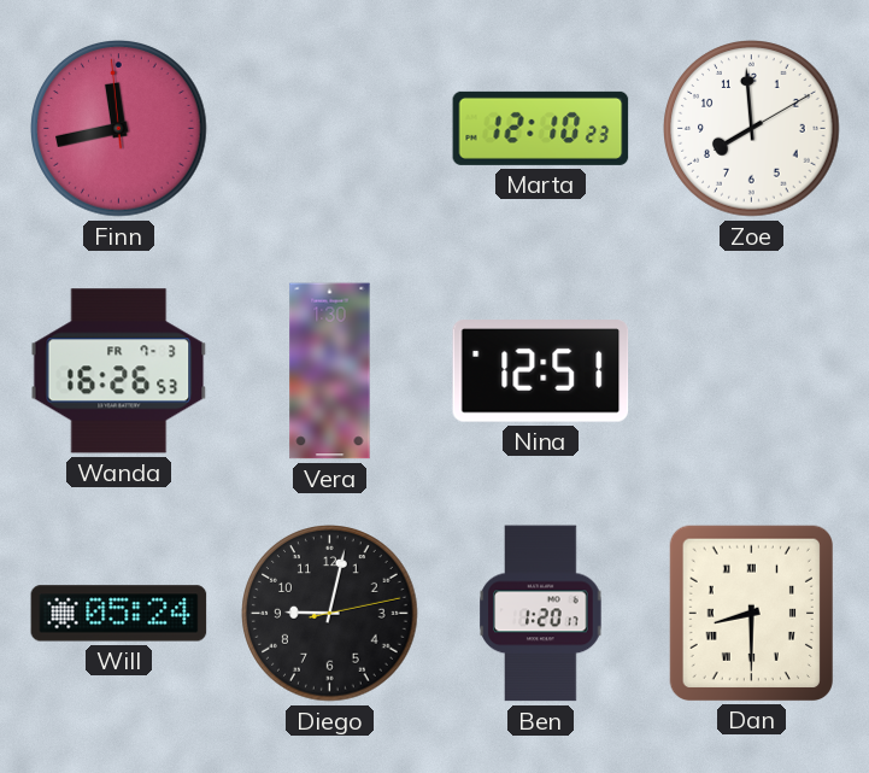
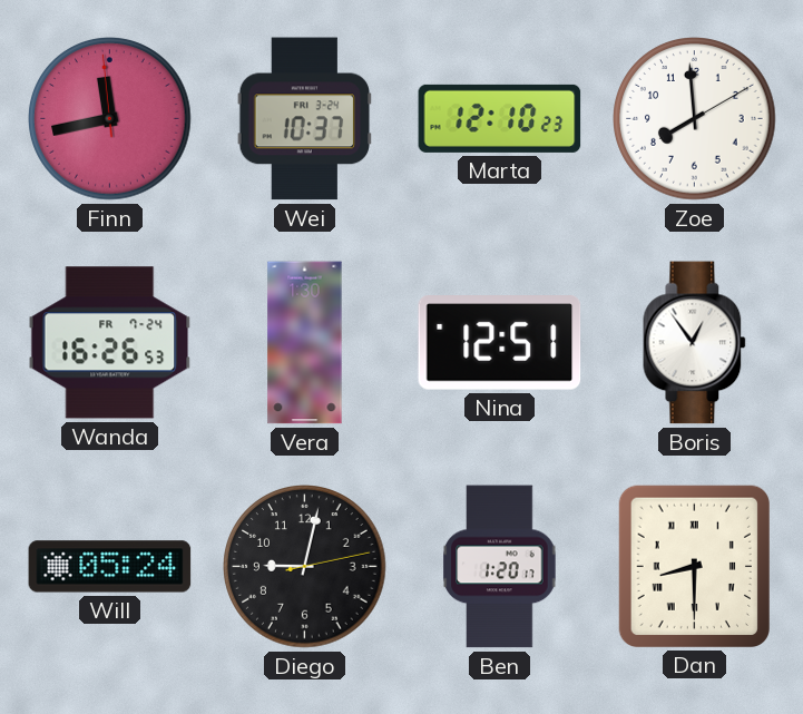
Wei: none -> 10:37
Wanda date: FR 7-3 -> FR 7-24
Boris: none -> 12:54
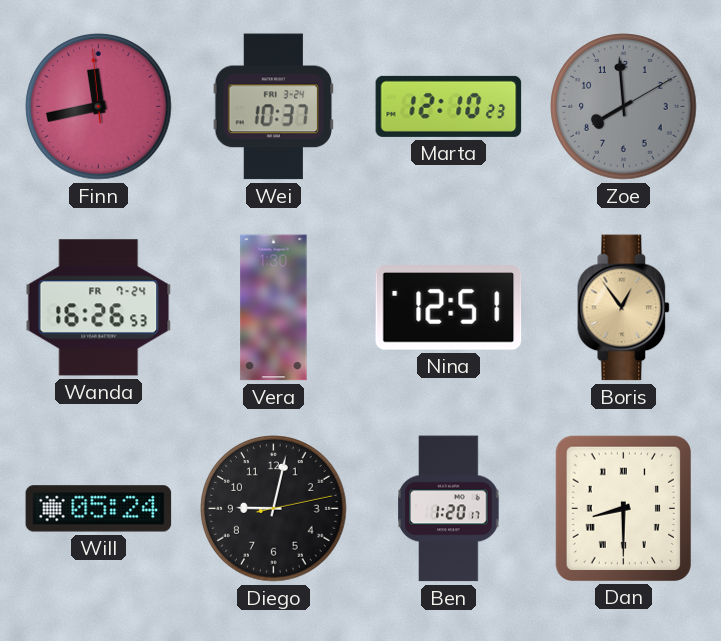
Zoe dial: white -> grey
Boris dial: white -> champagne
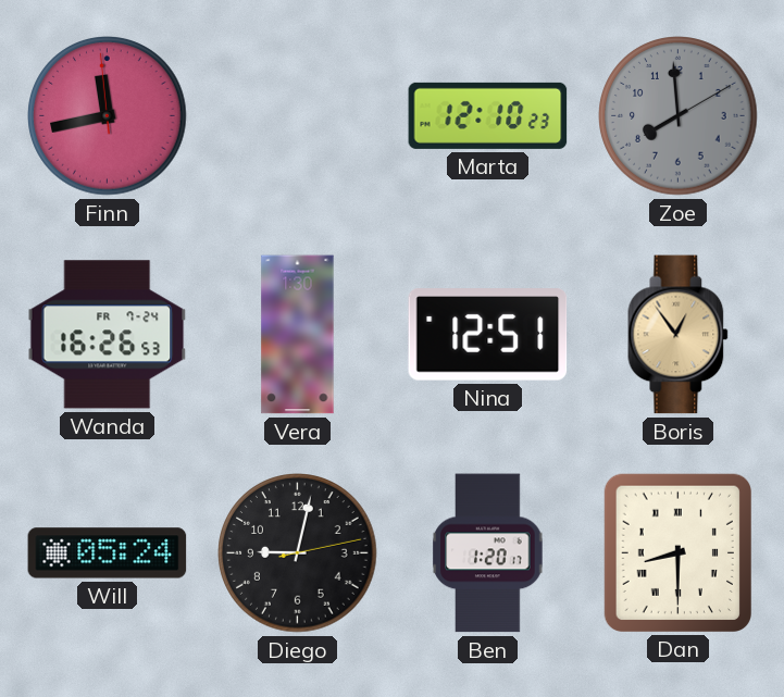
Wei: 10:37 -> none
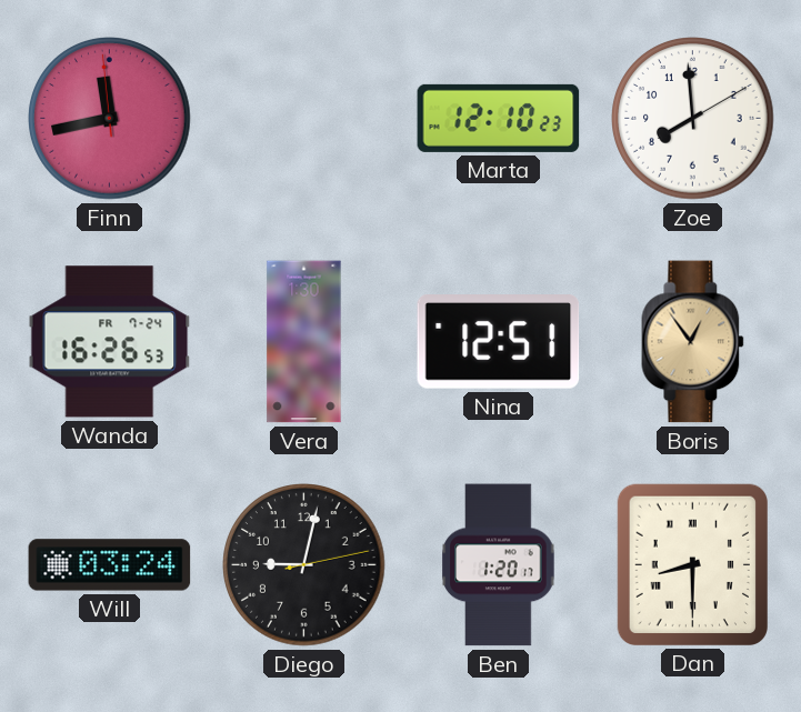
Zoe dial: grey -> white
Will: 05:24 -> 03:24
